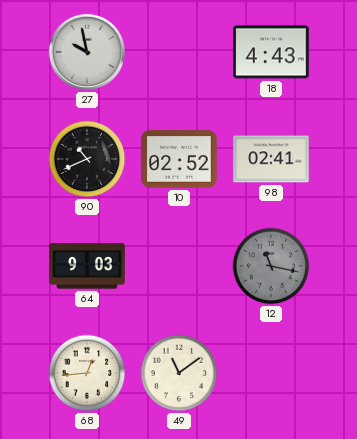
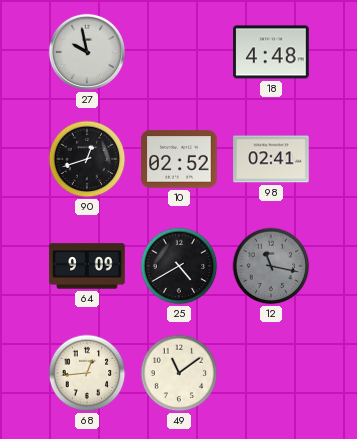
18: 4:43 -> 4:48
90: 10:41 -> 12:42
64: 9:03 -> 9:09
25: none -> 4:40
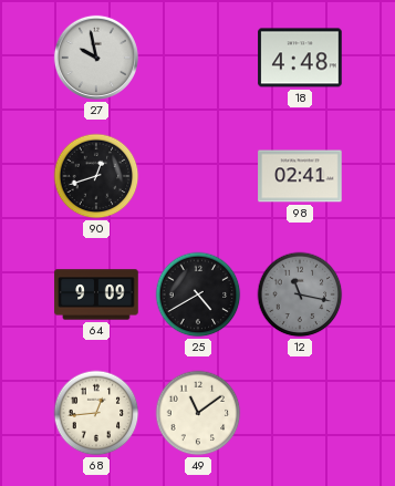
10: 02:52 -> none
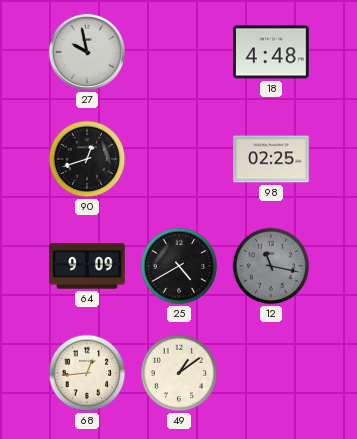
98: 02:41 -> 02:25
49: 11:09 -> 1:09
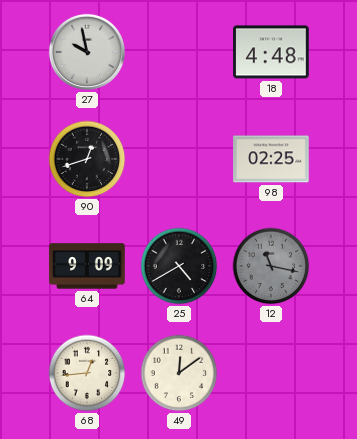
49: 1:09 -> 12:09
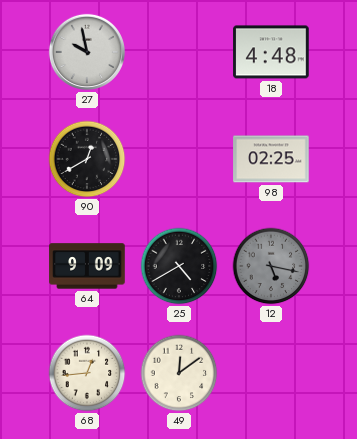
90: 12:42 -> 12:40
12: 11:17 -> 5:17
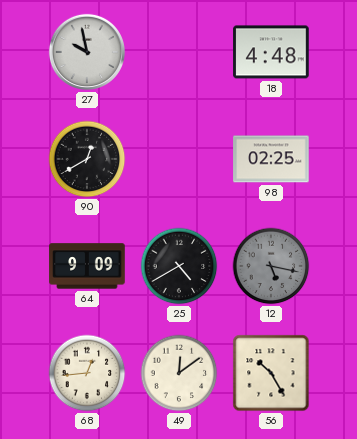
56: none -> 10:25
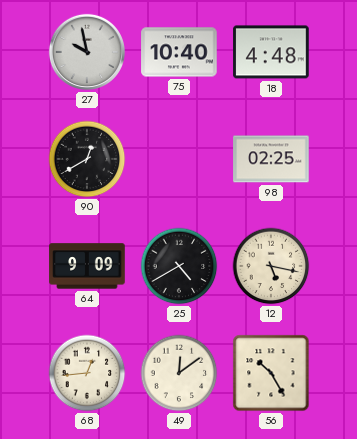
75: none -> 10:40
12 dial: grey -> cream
